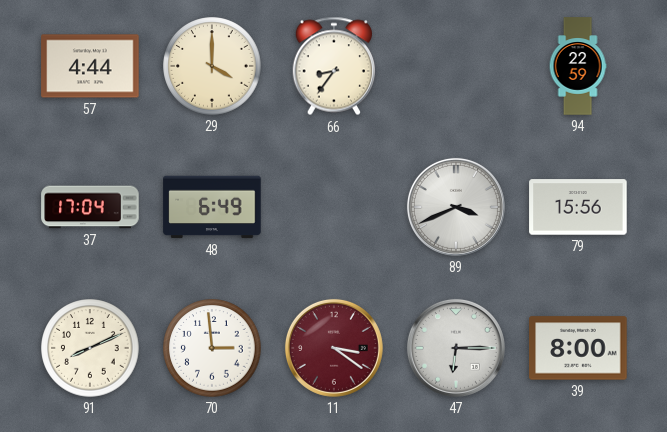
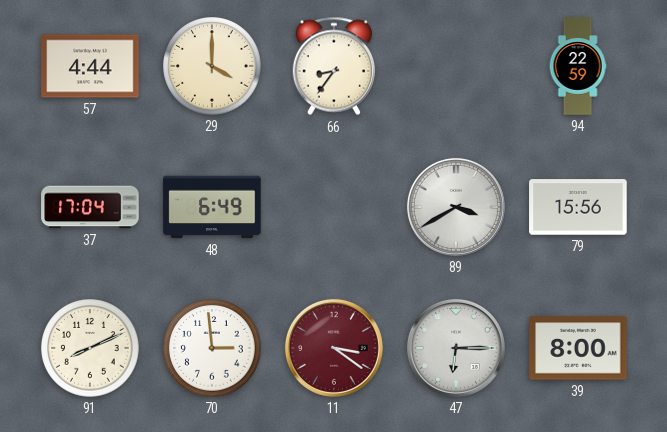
89: 3:41 -> 3:40
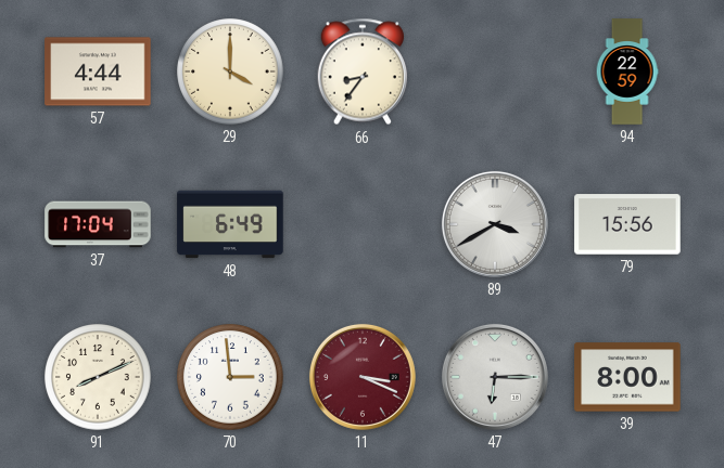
11: 3:21 -> 3:19
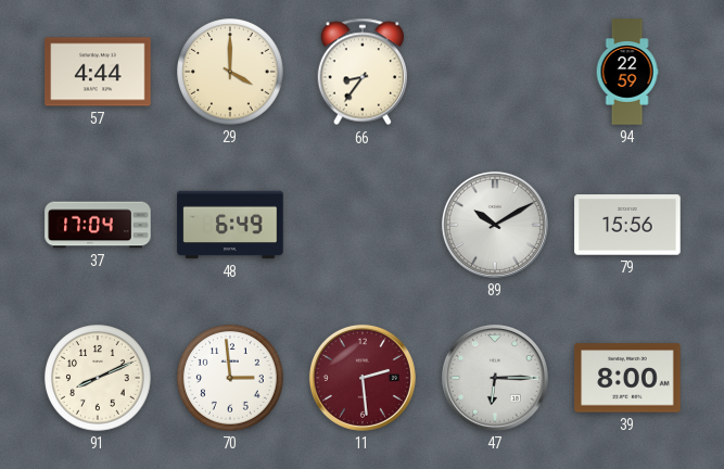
89: 3:40 -> 10:10
11: 3:19 -> 2:29
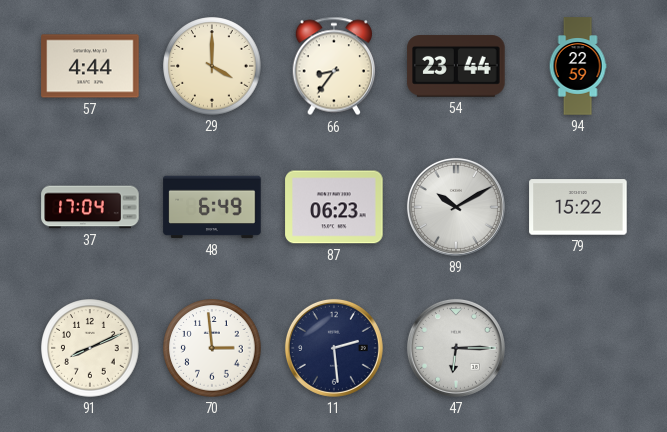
54: none -> 23:44
87: none -> 06:23
79: 15:56 -> 15:22
11 dial: burgundy -> navy
39: 8:00 -> none
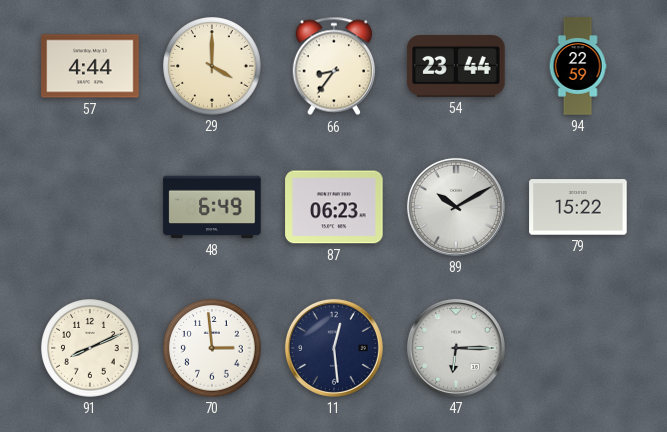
37: 17:04 -> none
11: 2:29 -> 12:29
